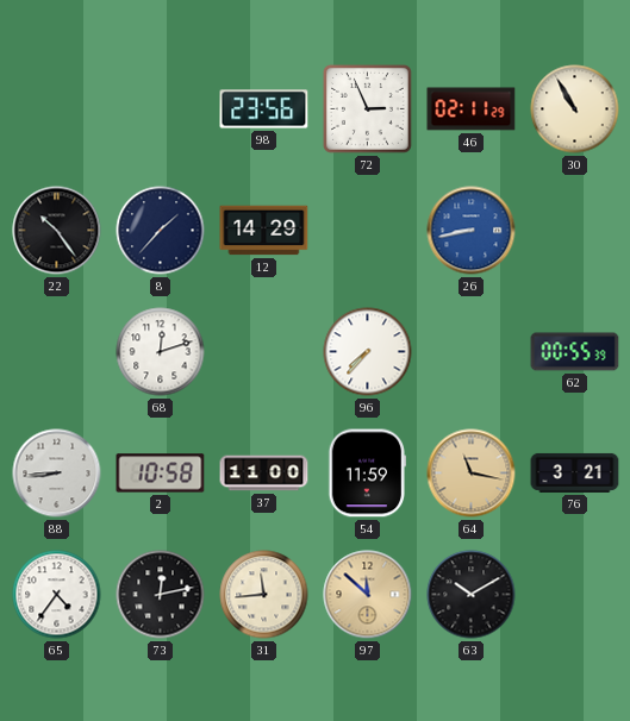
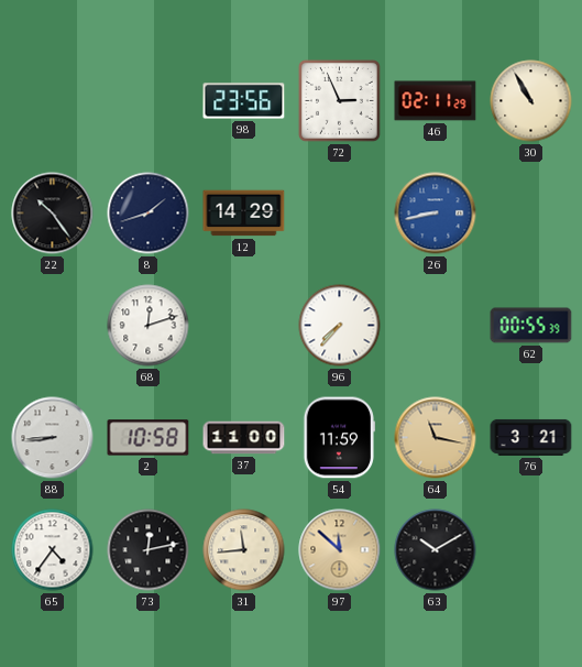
8: 1:37 -> 1:42
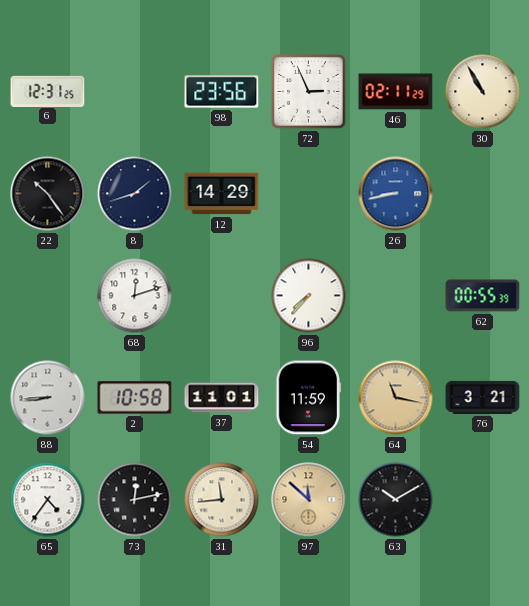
6: none -> 12:31
37: 11:00 -> 11:01
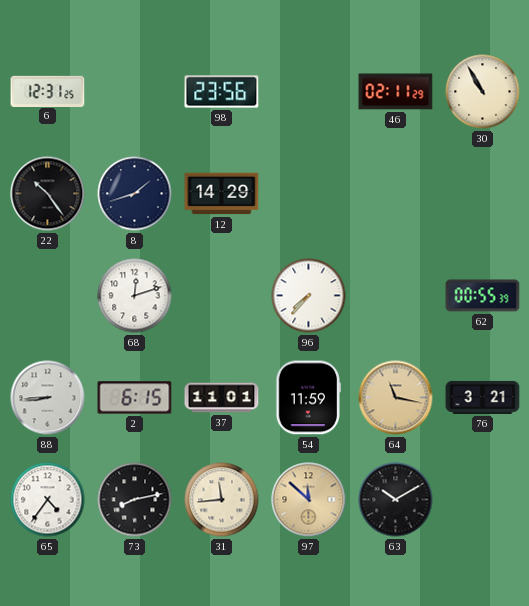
72: 2:56 -> none
26: 8:43 -> none
2: 10:58 -> 6:15
73: 12:13 -> 8:13
